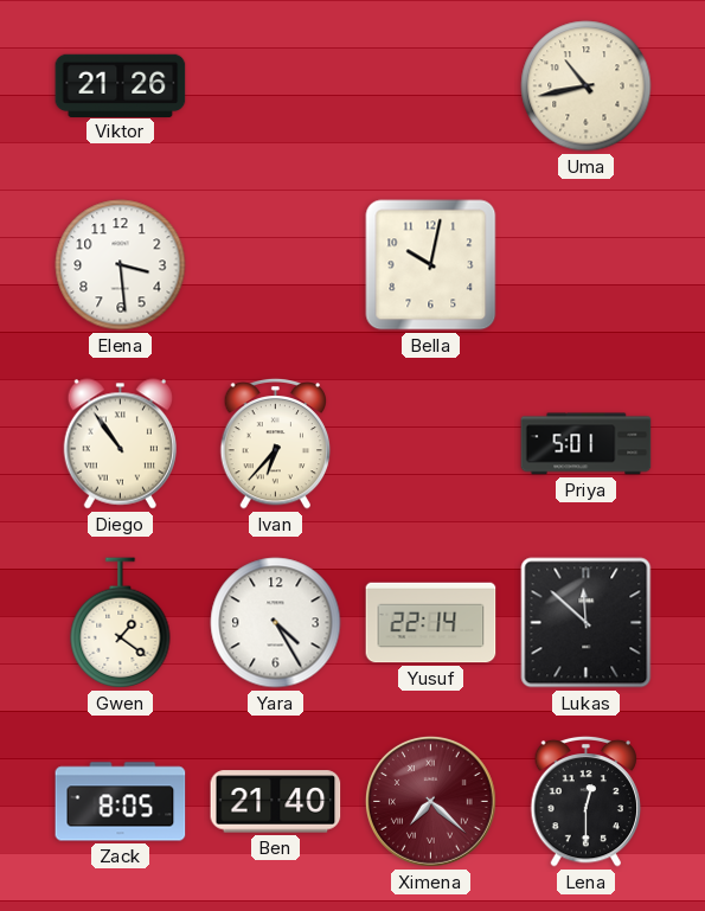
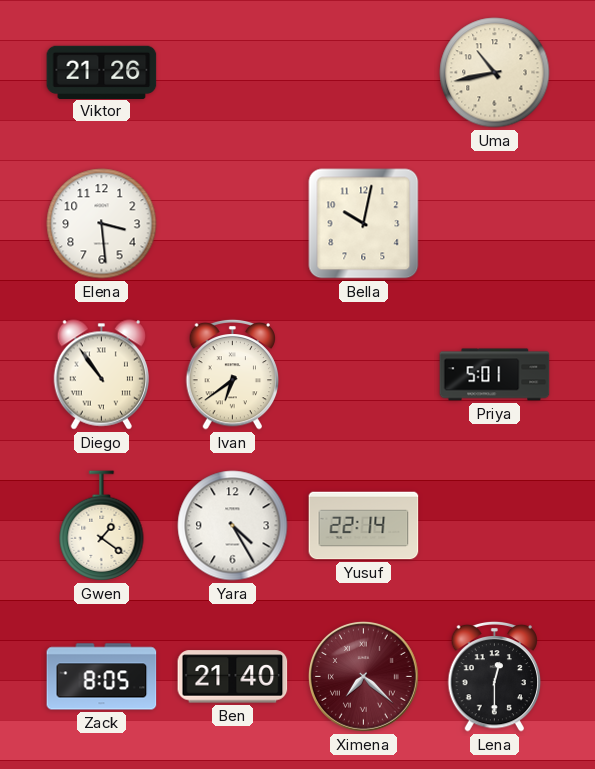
Ivan: 6:37 -> 6:39
Lukas: 11:52 -> none
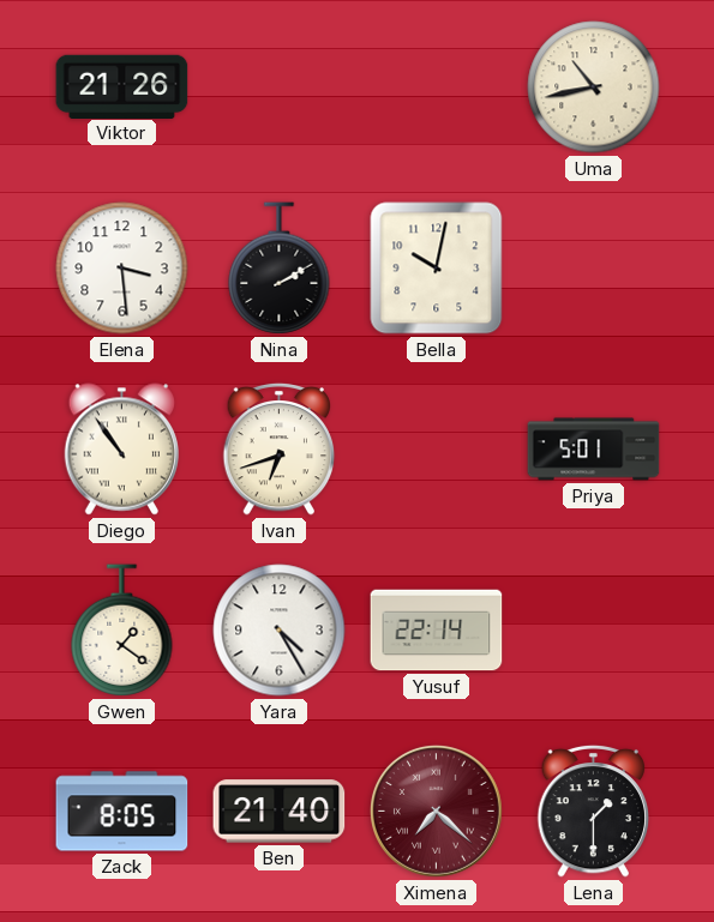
Nina: none -> 2:10
Ivan: 6:39 -> 6:42
Lena: 12:30 -> 1:30
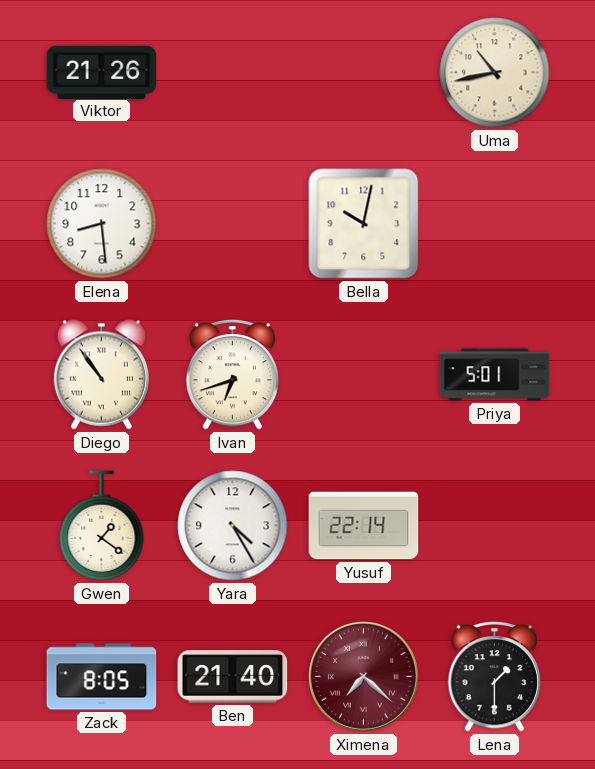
Elena: 3:29 -> 8:29
Nina: 2:10 -> none
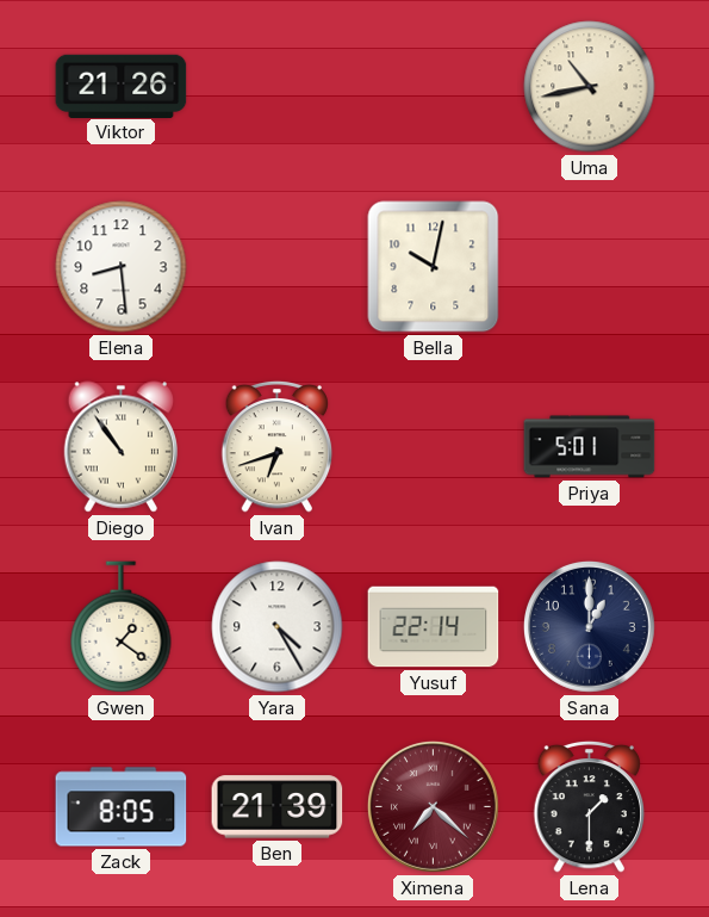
Sana: none -> 1:00
Ben: 21:40 -> 21:39
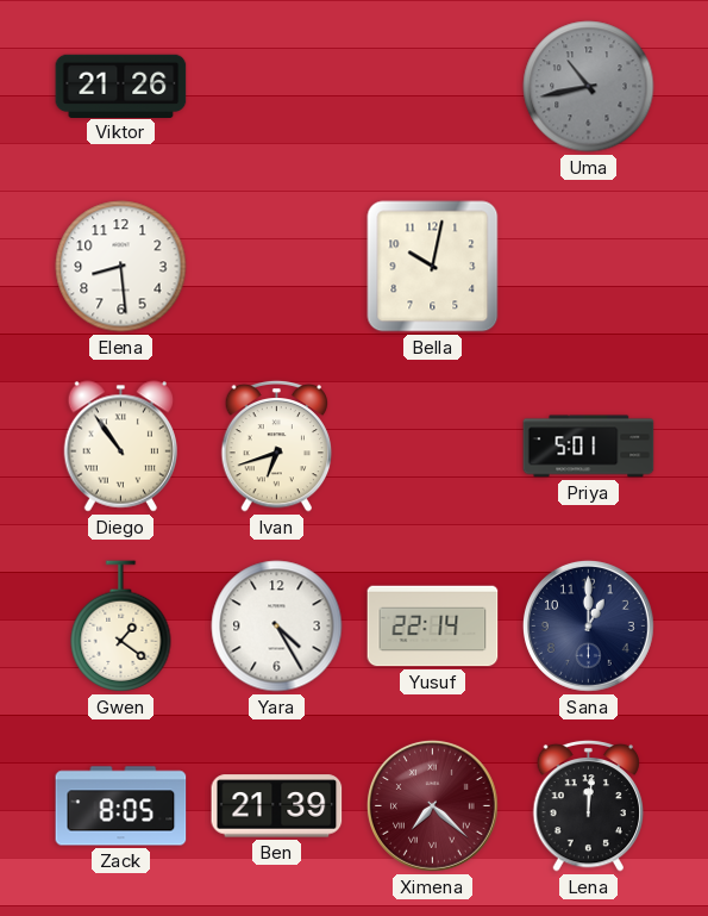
Uma dial: cream -> grey
Lena: 1:30 -> 12:01
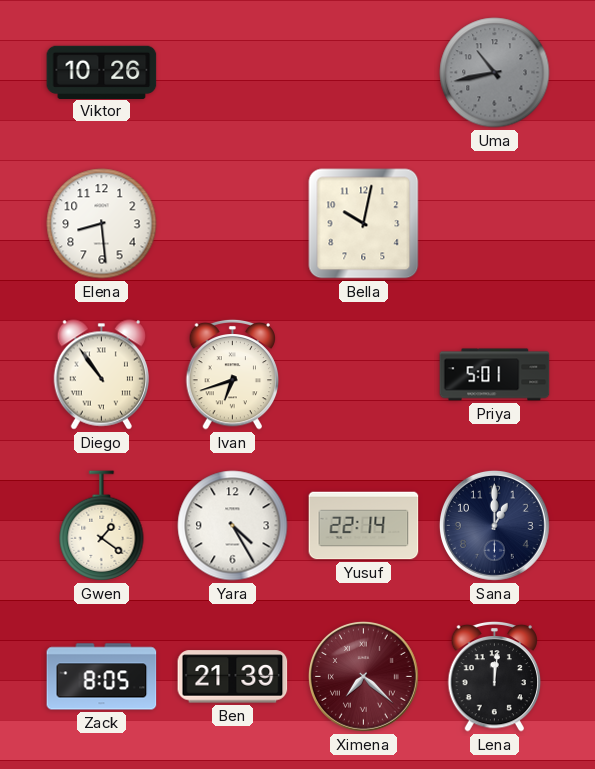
Viktor: 21:26 -> 10:26
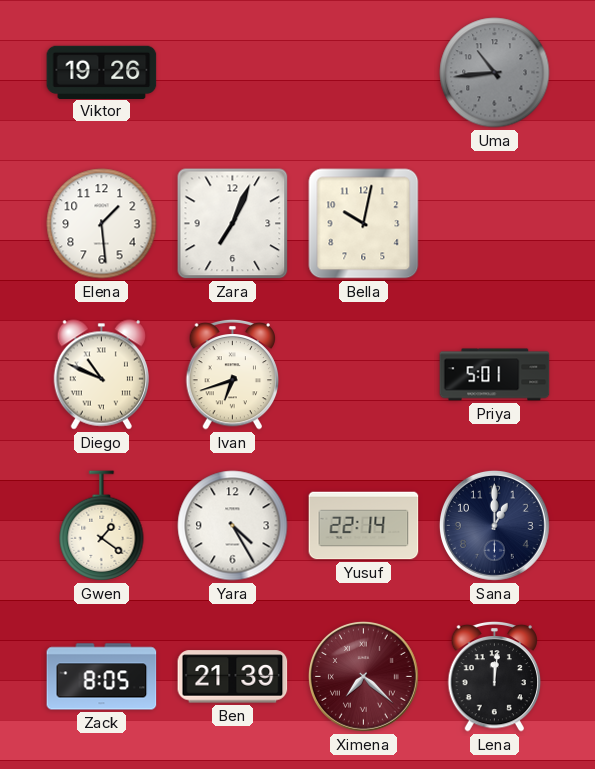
Viktor: 10:26 -> 19:26
Uma: 10:43 -> 10:44
Elena: 8:29 -> 1:29
Zara: none -> 7:04
Diego: 10:54 -> 10:49
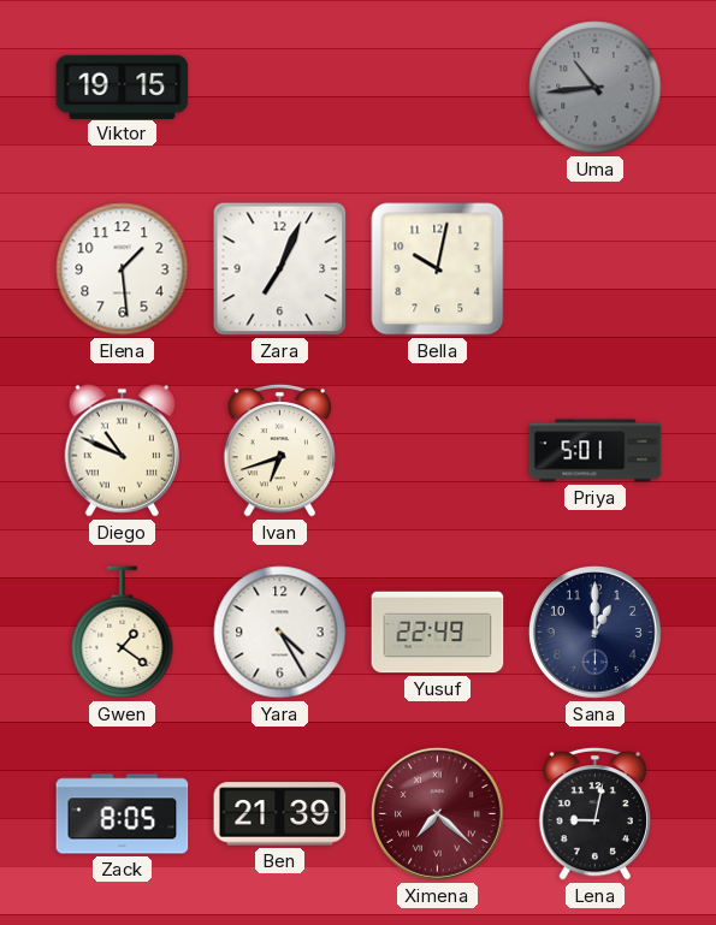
Viktor: 19:26 -> 19:15
Yusuf: 22:14 -> 22:49
Lena: 12:01 -> 9:02
